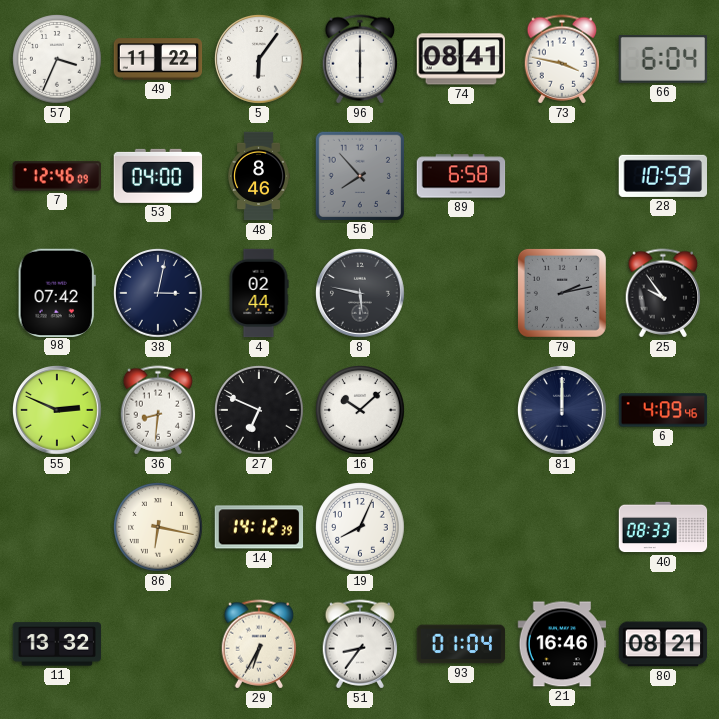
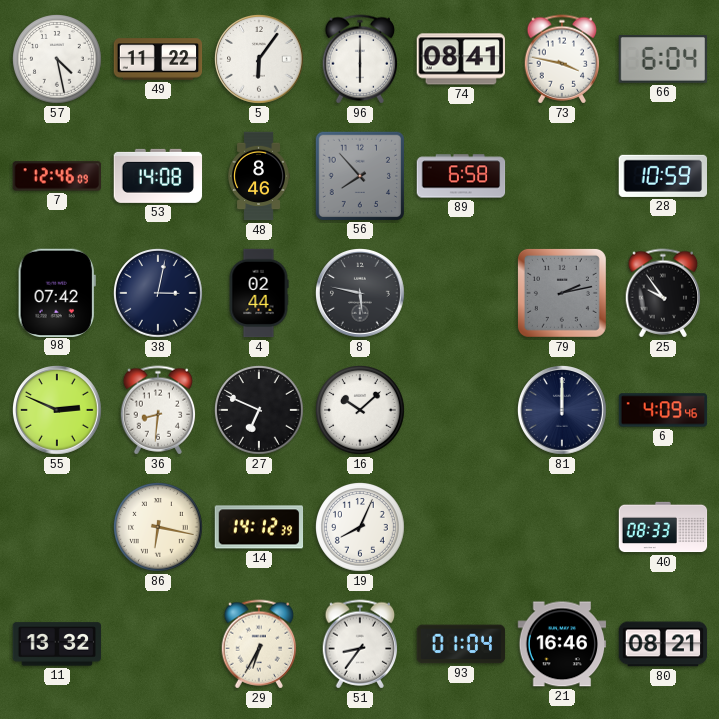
57: 3:34 -> 4:28
53: 04:00 -> 14:08
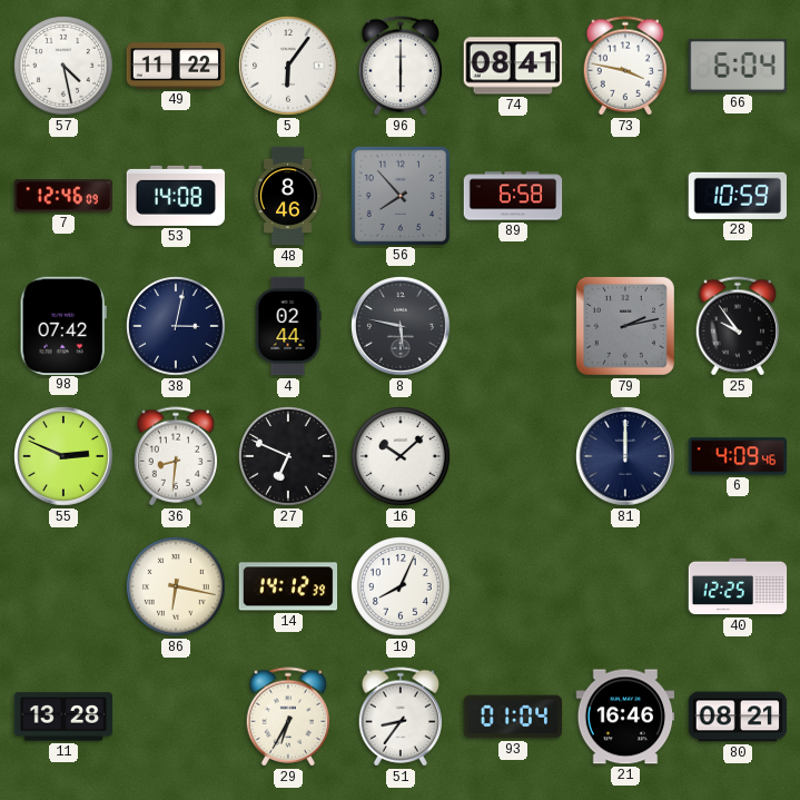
40: 08:33 -> 12:25
11: 13:32 -> 13:28
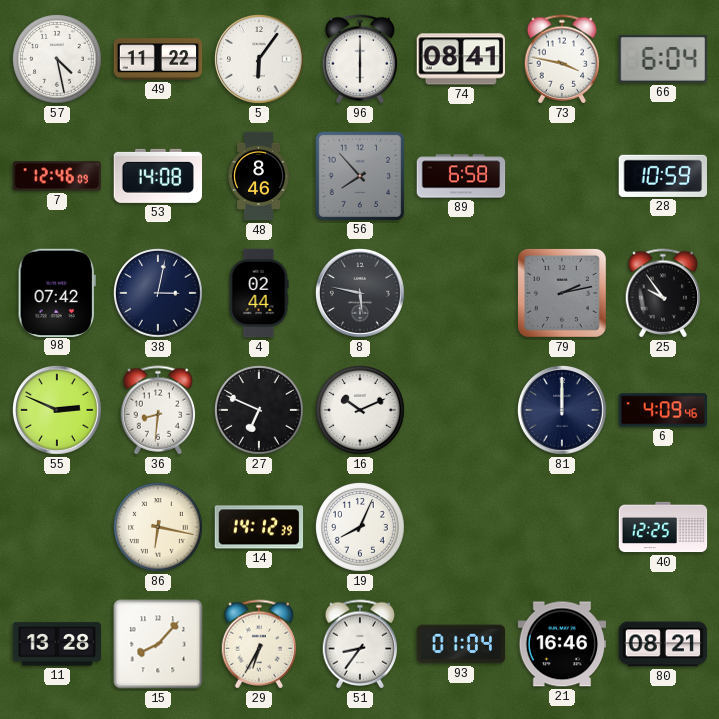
16: 10:08 -> 10:11
15: none -> 8:07
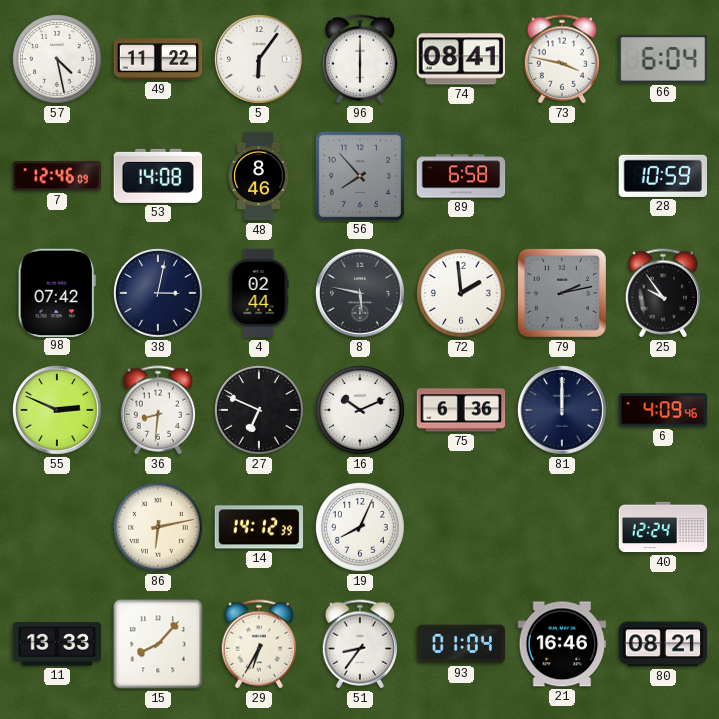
72: none -> 1:59
75: none -> 6:36
86: 6:17 -> 6:13
40: 12:25 -> 12:24
11: 13:28 -> 13:33
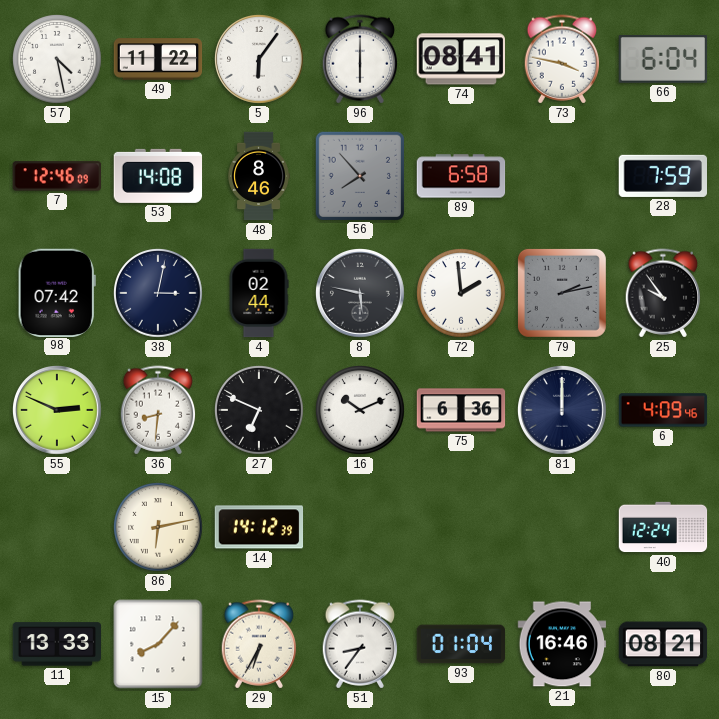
28: 10:59 -> 7:59
19: 8:04 -> none
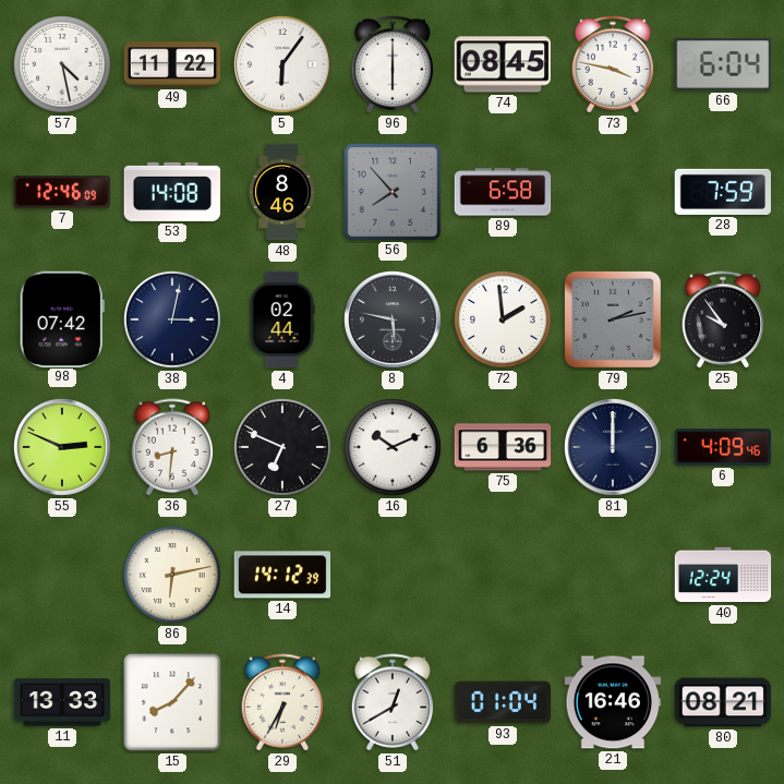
74: 08:41 -> 08:45
51: 8:36 -> 12:40
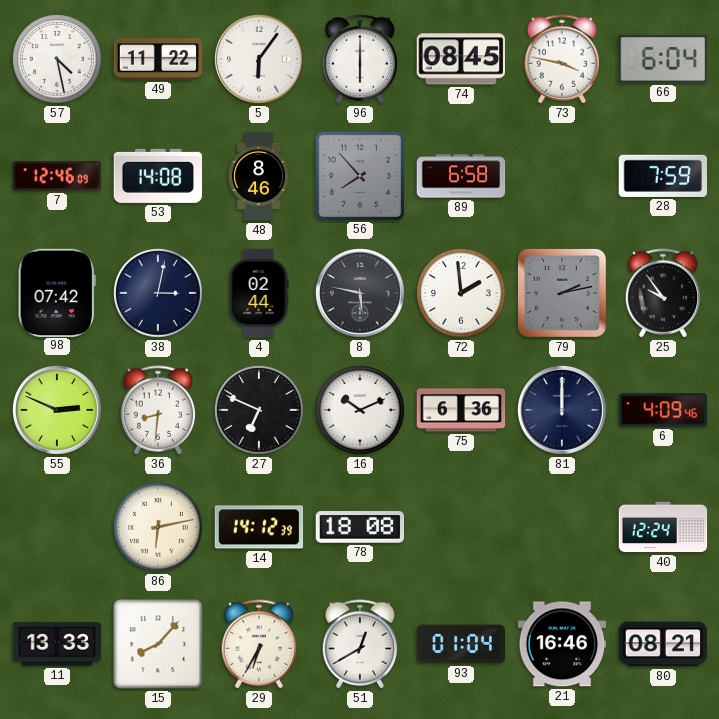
78: none -> 18:08
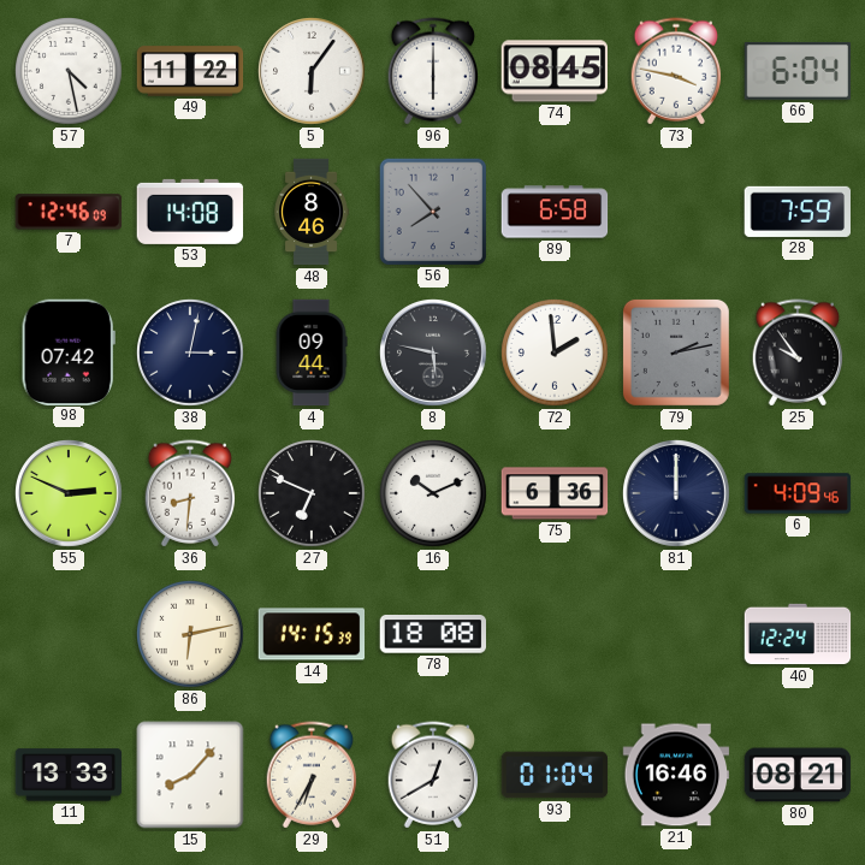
4: 02:44 -> 09:44
14: 14:12 -> 14:15
